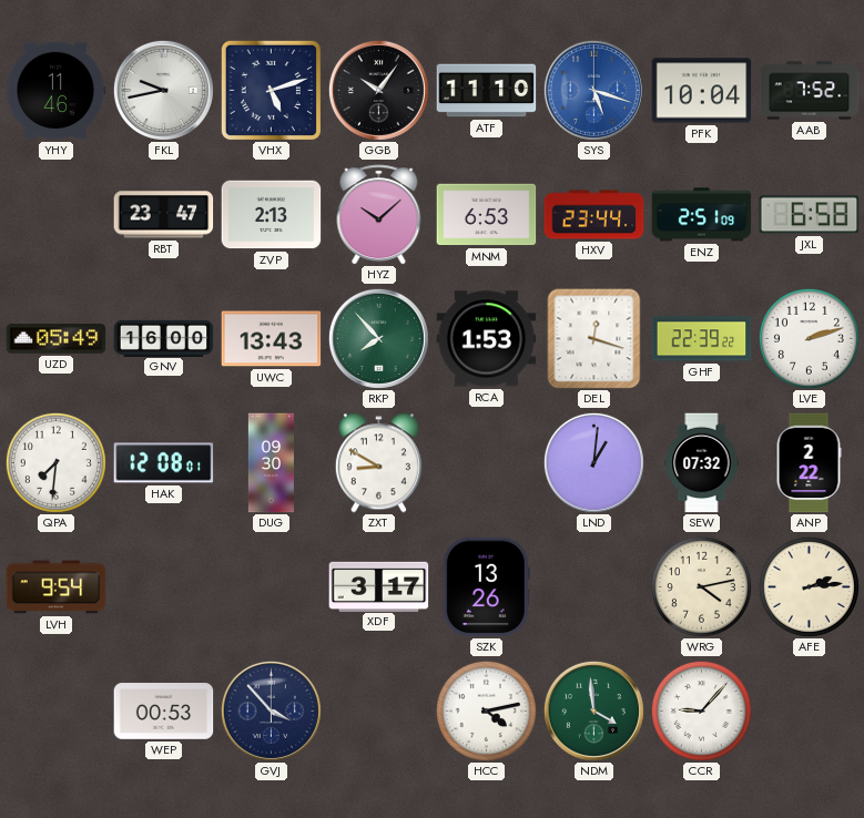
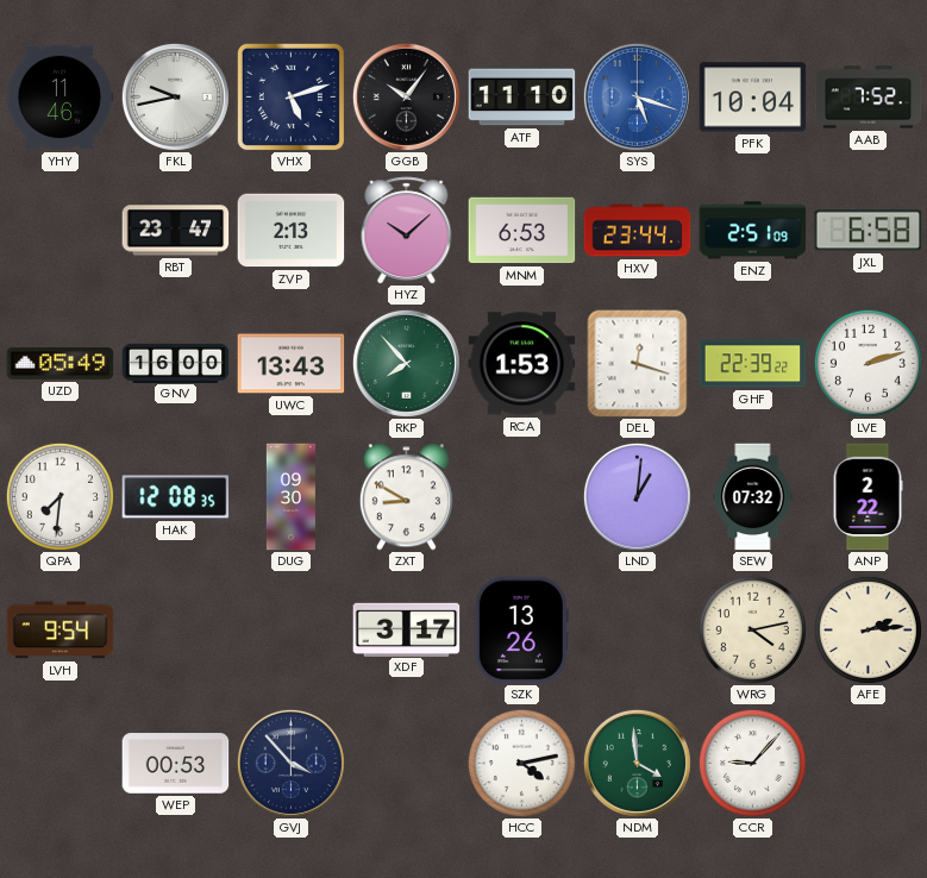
HAK: 12:08:01 -> 12:08:35
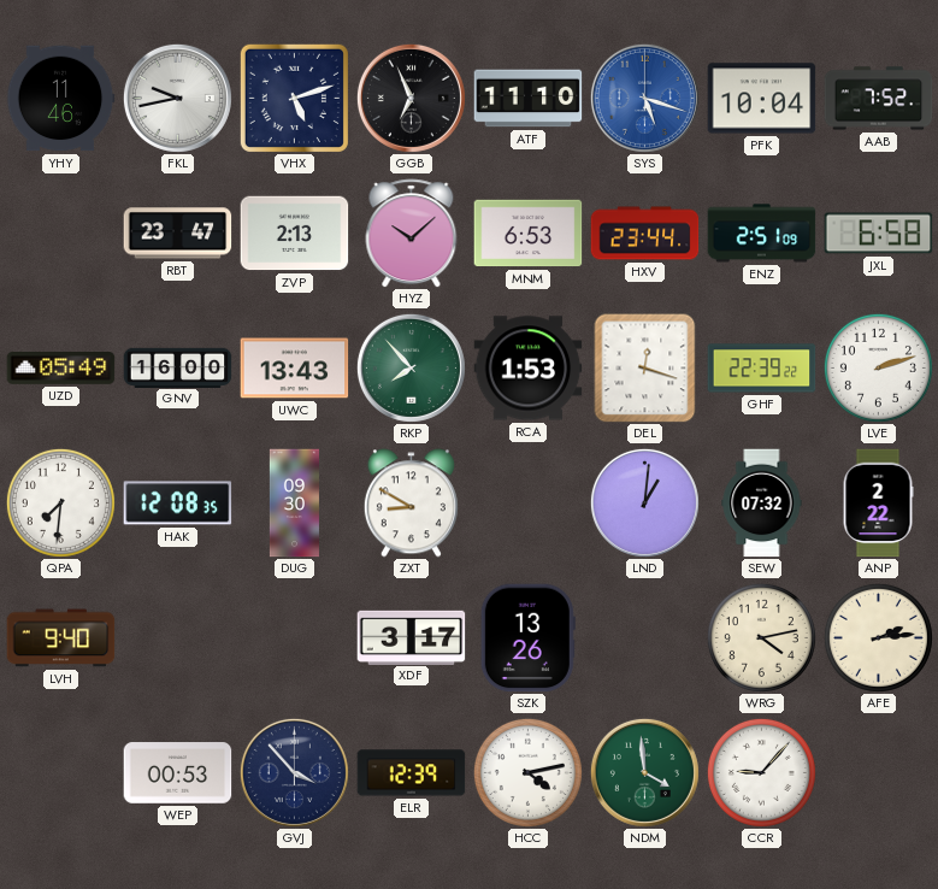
GGB: 10:06 -> 6:56
LVH: 9:54 -> 9:40
ELR: none -> 12:39
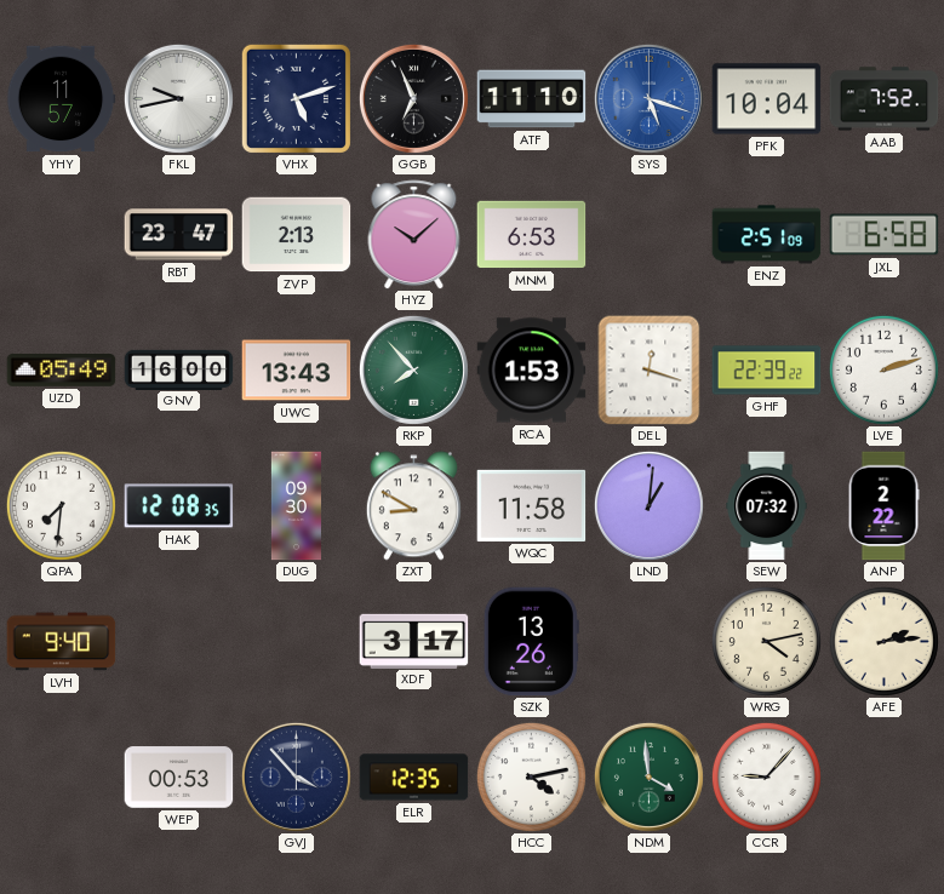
YHY: 11:46 -> 11:57
HXV: 23:44 -> none
WQC: none -> 11:58
ELR: 12:39 -> 12:35
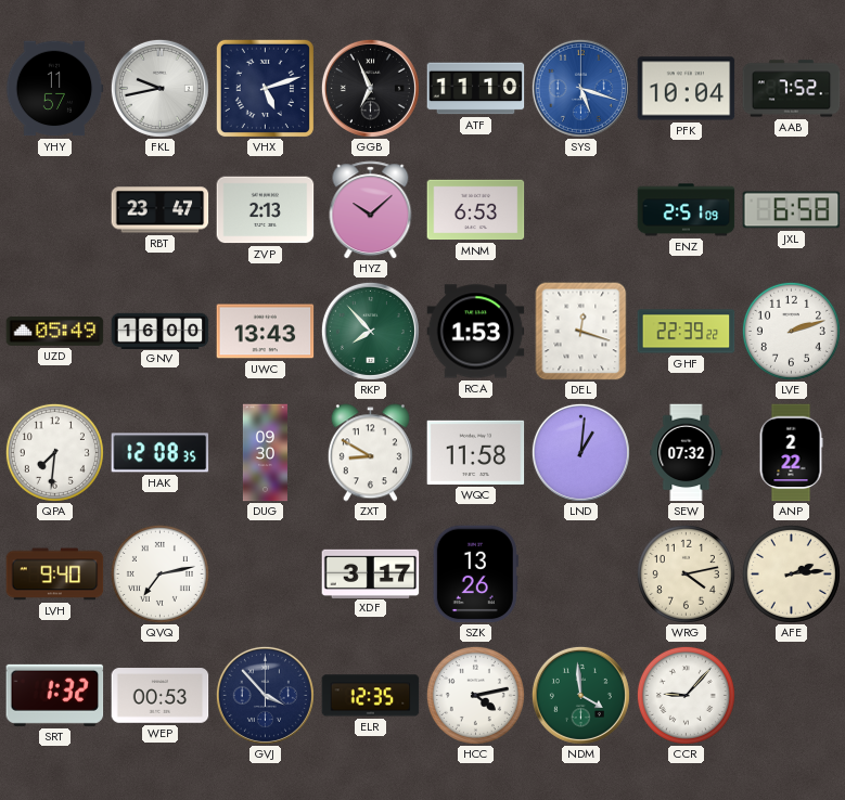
QVQ: none -> 7:13
SRT: none -> 1:32
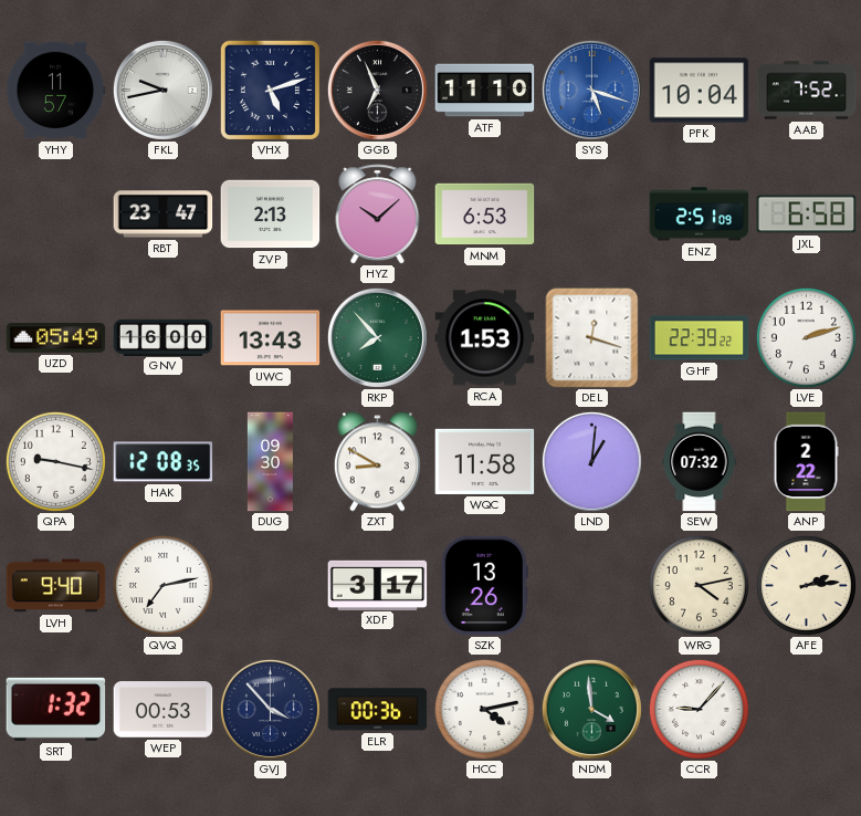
QPA: 7:31 -> 9:17
ELR: 12:35 -> 00:36
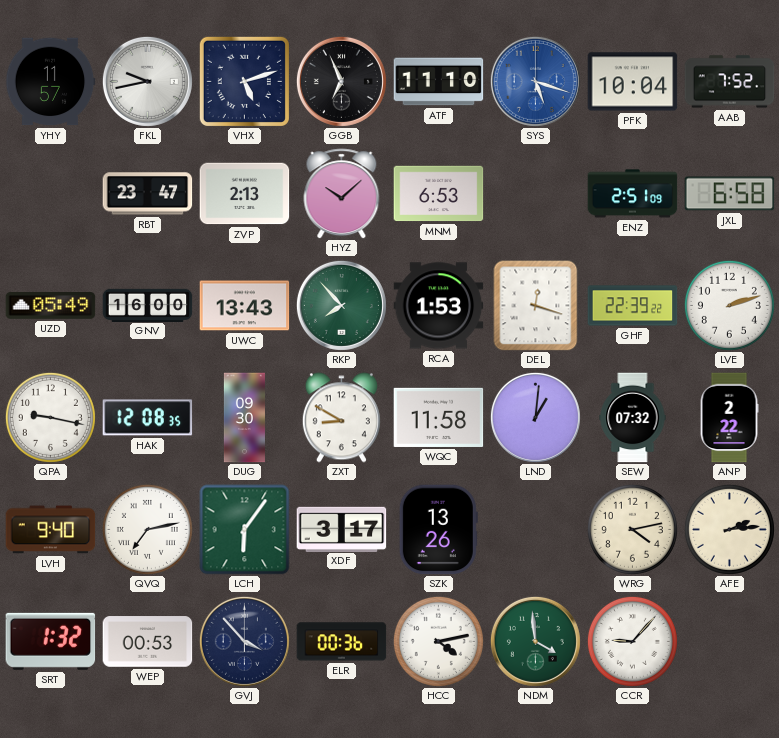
LCH: none -> 6:06
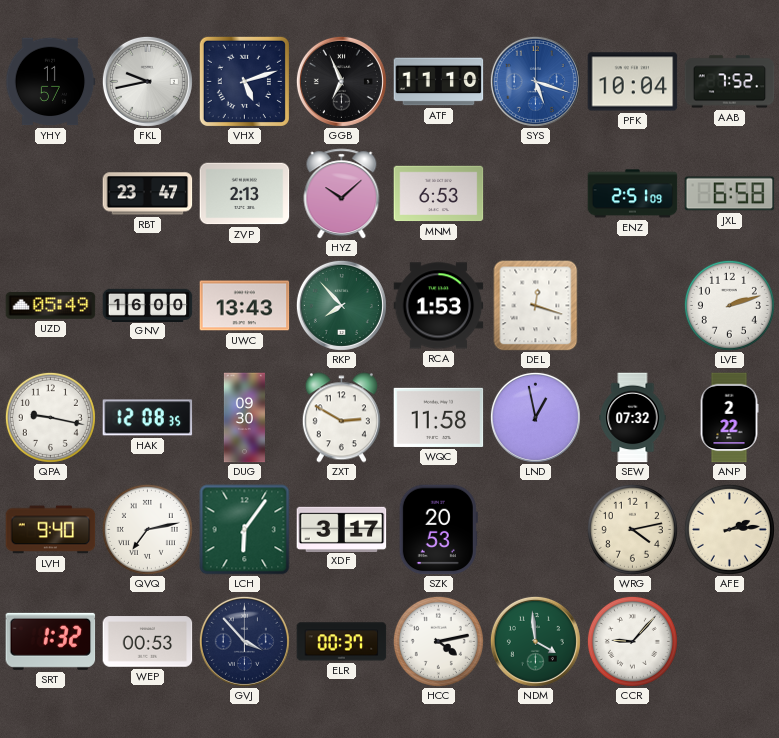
GHF: 22:39 -> none
ZXT: 8:50 -> 2:50
LND: 1:01 -> 12:58
SZK: 13:26 -> 20:53
ELR: 00:36 -> 00:37
